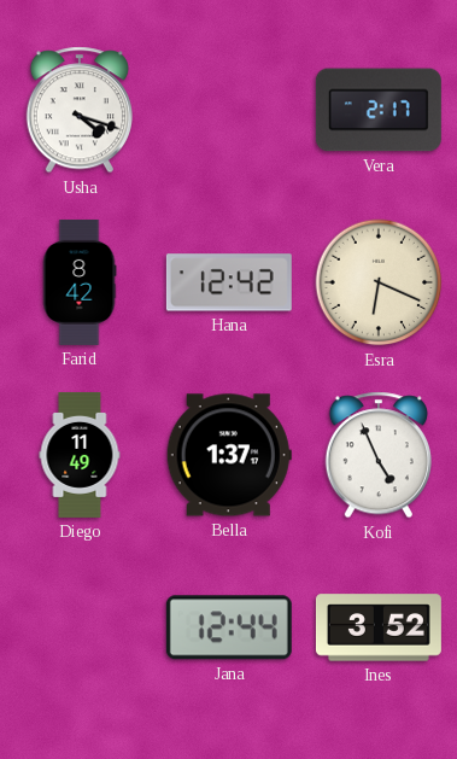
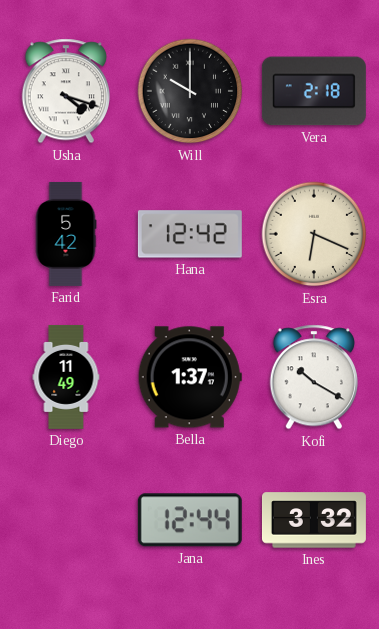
Will: none -> 10:00
Vera: 2:17 -> 2:18
Farid: 8:42 -> 5:42
Kofi: 4:56 -> 10:20
Ines: 3:52 -> 3:32
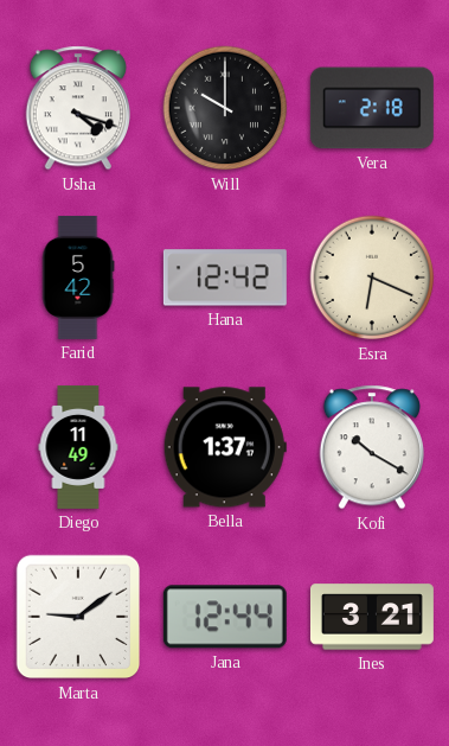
Marta: none -> 9:09
Ines: 3:32 -> 3:21
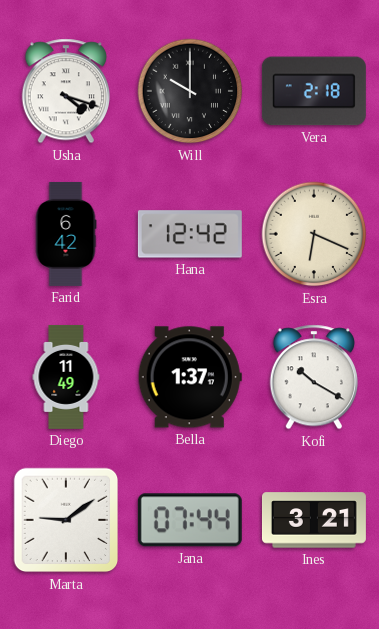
Farid: 5:42 -> 6:42
Jana: 12:44 -> 07:44
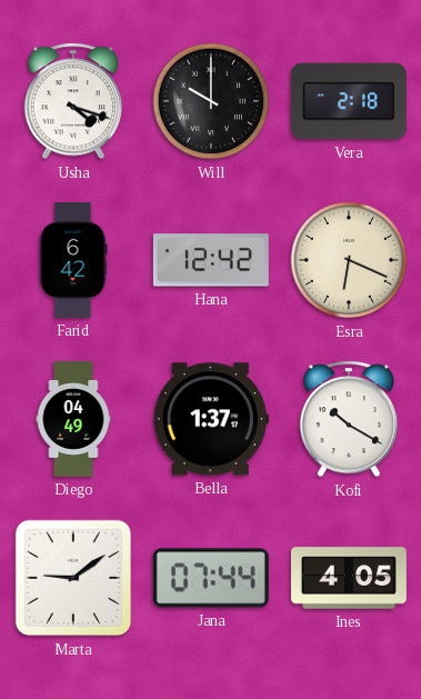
Diego: 11:49 -> 04:49
Ines: 3:21 -> 4:05
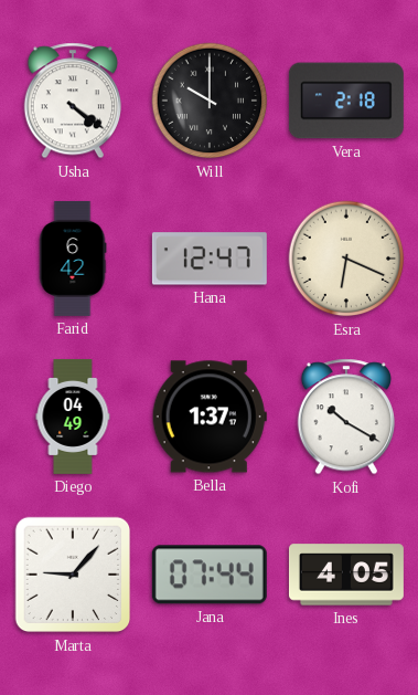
Usha: 4:18 -> 4:21
Hana: 12:42 -> 12:47
Marta: 9:09 -> 9:07
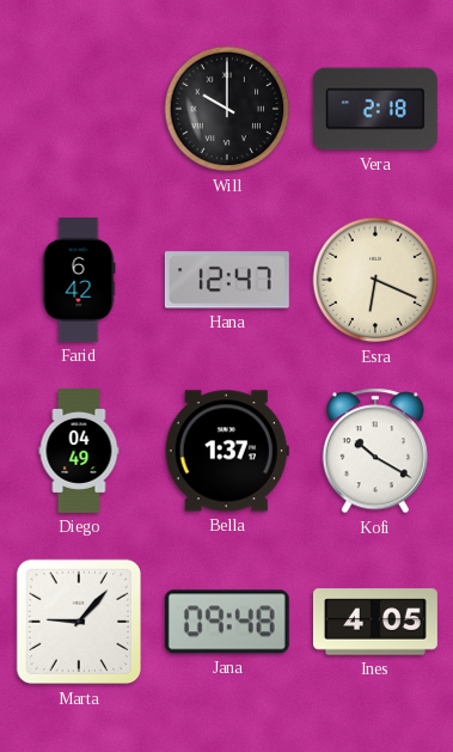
Usha: 4:21 -> none
Jana: 07:44 -> 09:48
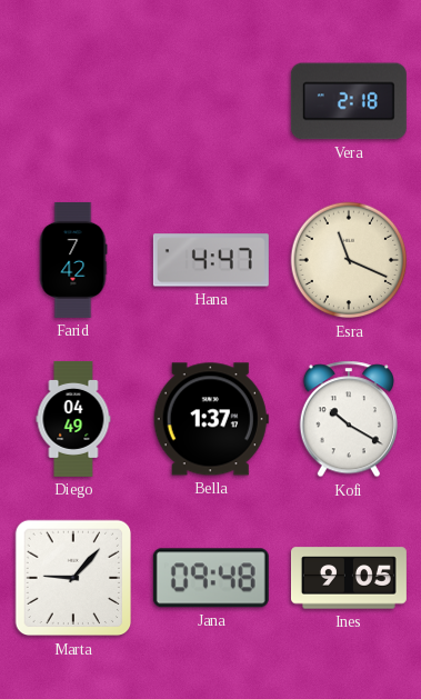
Will: 10:00 -> none
Farid: 6:42 -> 7:42
Hana: 12:47 -> 4:47
Esra: 6:19 -> 11:19
Ines: 4:05 -> 9:05
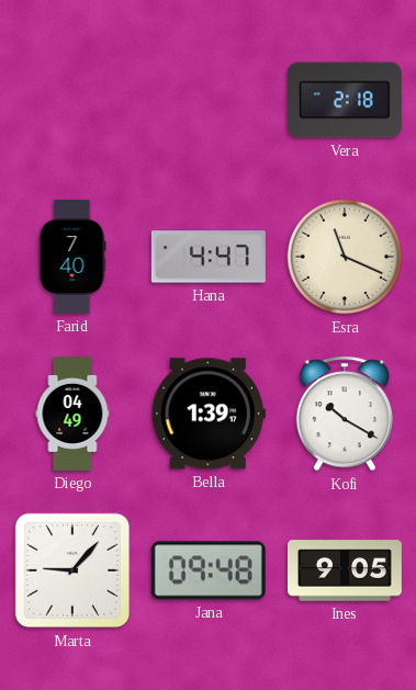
Farid: 7:42 -> 7:40
Bella: 1:37 -> 1:39
